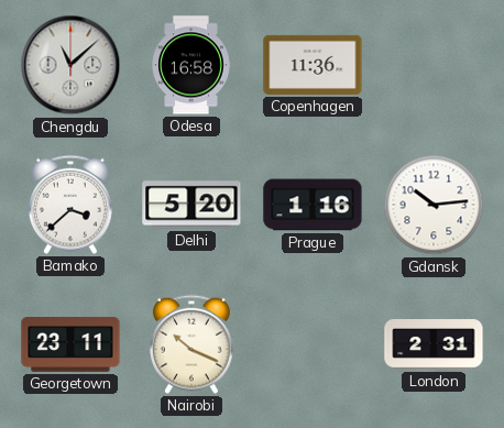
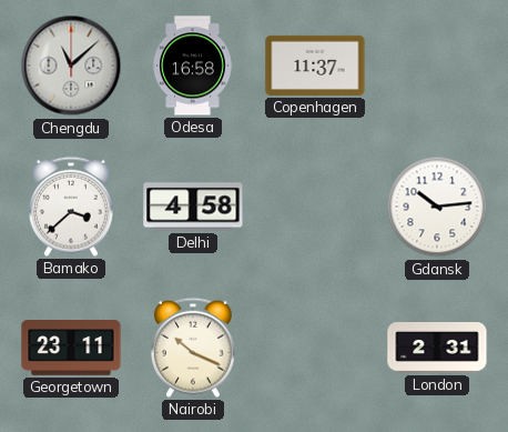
Copenhagen: 11:36 -> 11:37
Delhi: 5:20 -> 4:58
Prague: 1:16 -> none
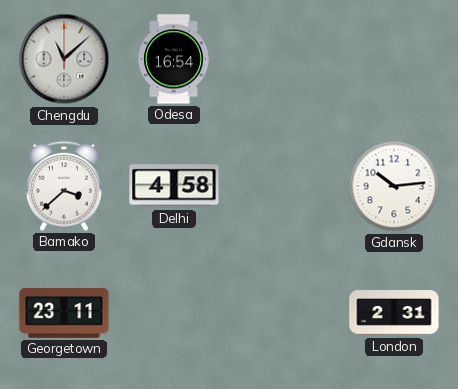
Odesa: 16:58 -> 16:54
Copenhagen: 11:37 -> none
Nairobi: 10:19 -> none
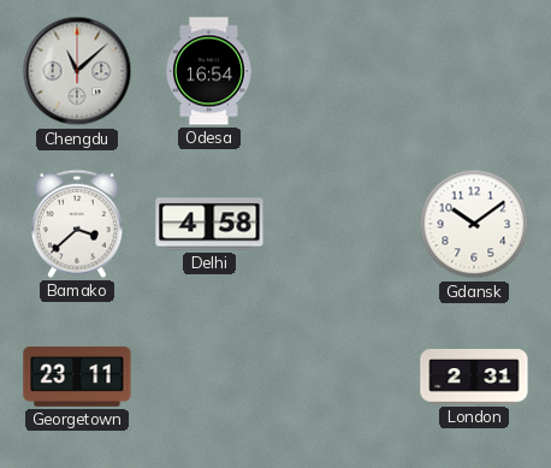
Gdansk: 10:14 -> 10:09
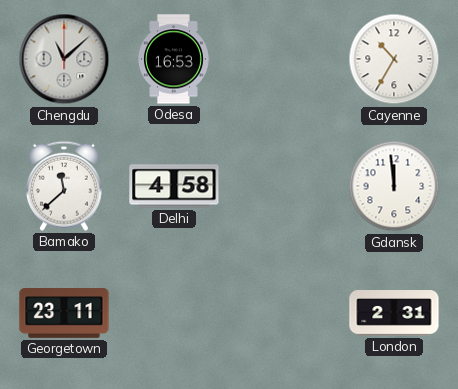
Odesa: 16:54 -> 16:53
Cayenne: none -> 10:35
Bamako: 3:38 -> 11:38
Gdansk: 10:09 -> 11:59
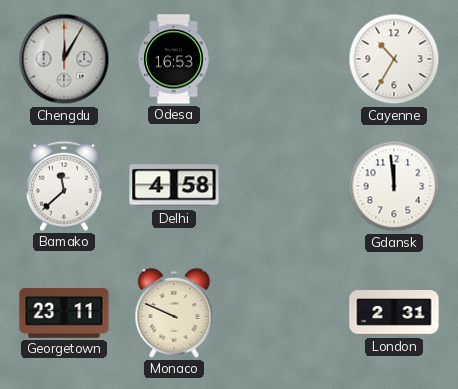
Chengdu: 11:08 -> 12:05
Monaco: none -> 9:49
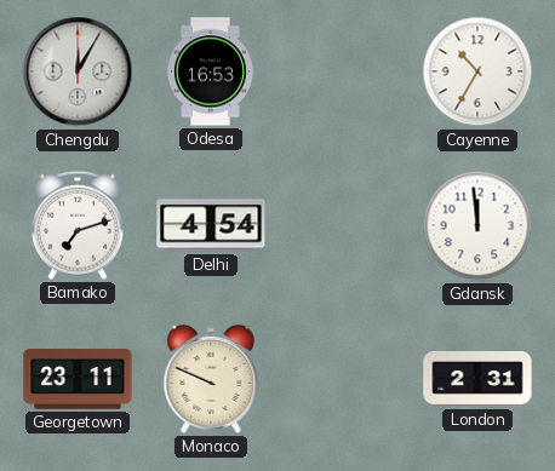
Bamako: 11:38 -> 7:12
Delhi: 4:58 -> 4:54
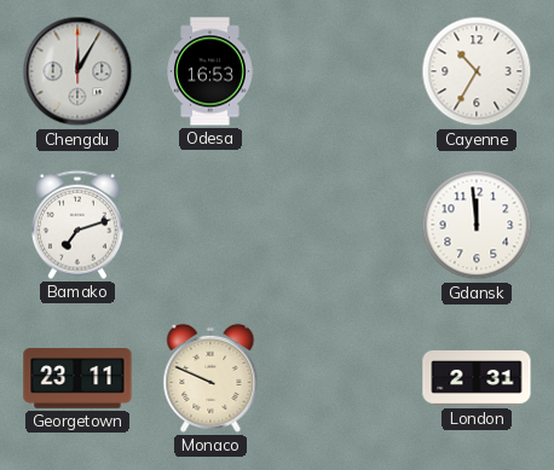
Delhi: 4:54 -> none
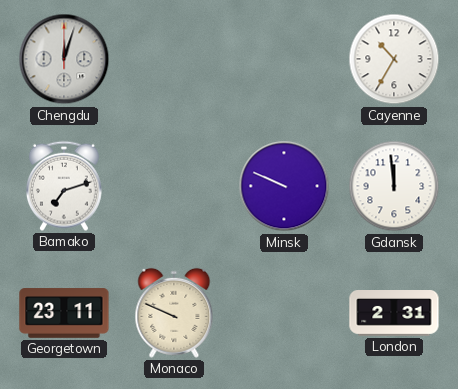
Chengdu: 12:05 -> 12:03
Odesa: 16:53 -> none
Minsk: none -> 9:49
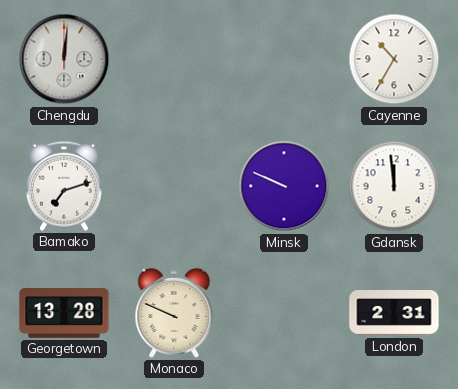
Chengdu: 12:03 -> 12:01
Georgetown: 23:11 -> 13:28
